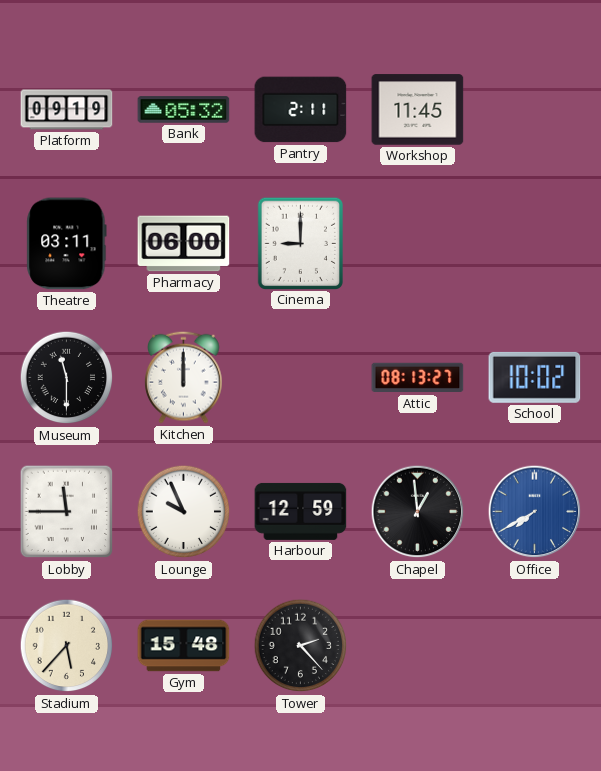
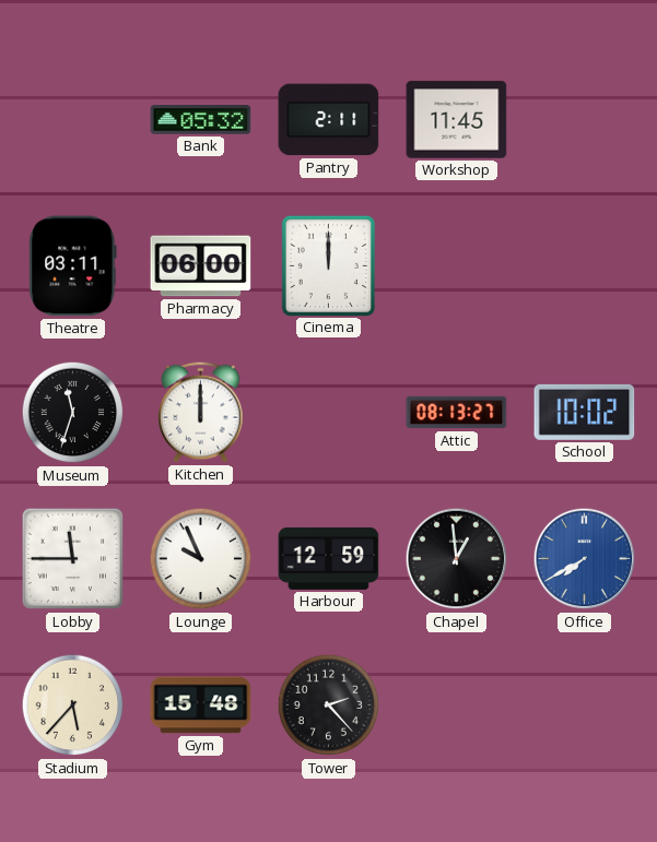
Platform: 09:19 -> none
Cinema: 9:00 -> 12:00
Museum: 11:30 -> 11:33
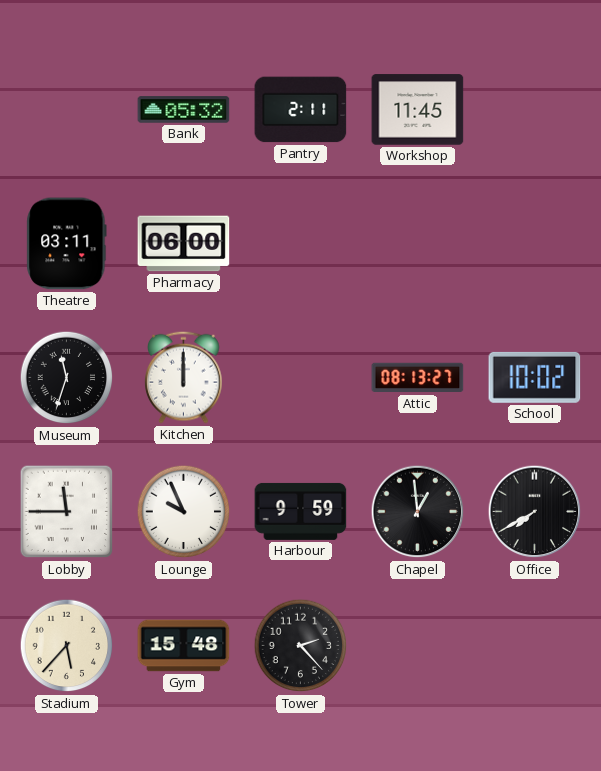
Cinema: 12:00 -> none
Harbour: 12:59 -> 9:59
Office dial: blue -> black
